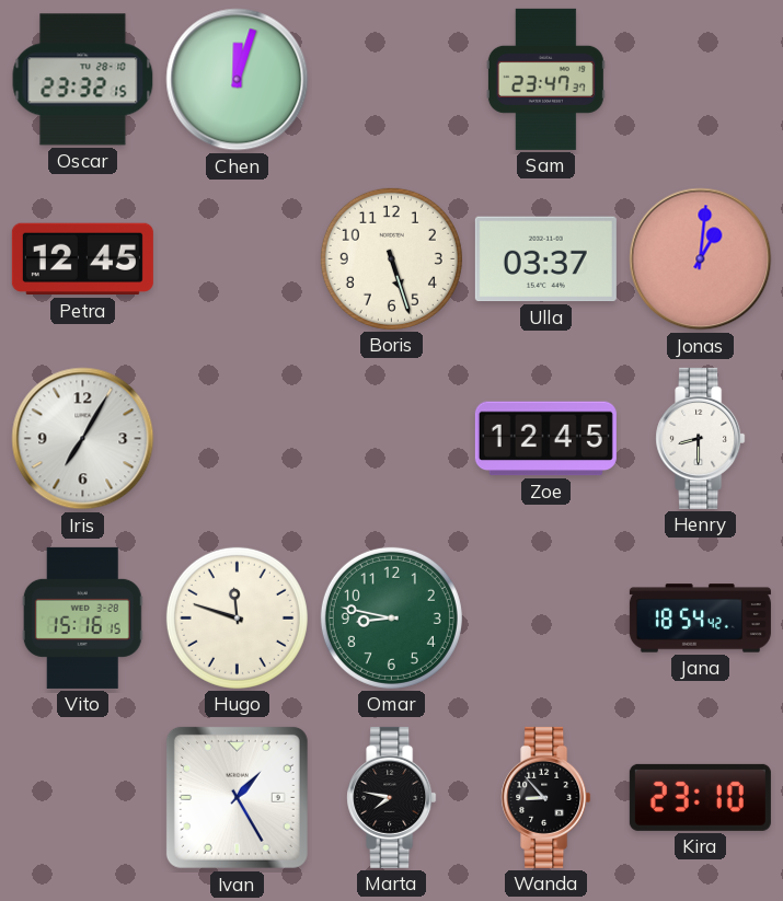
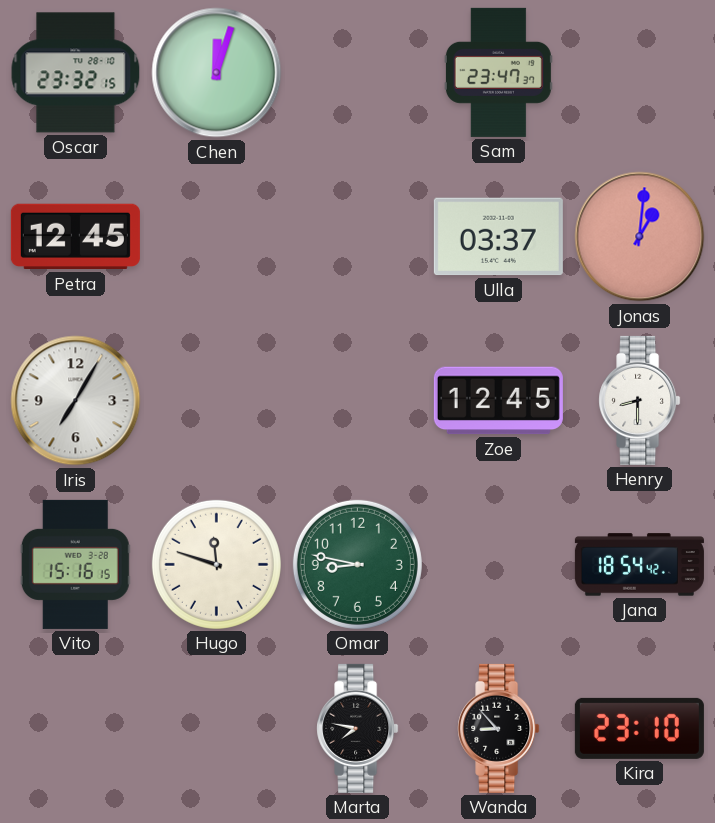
Boris: 5:27 -> none
Ivan: 1:25 -> none
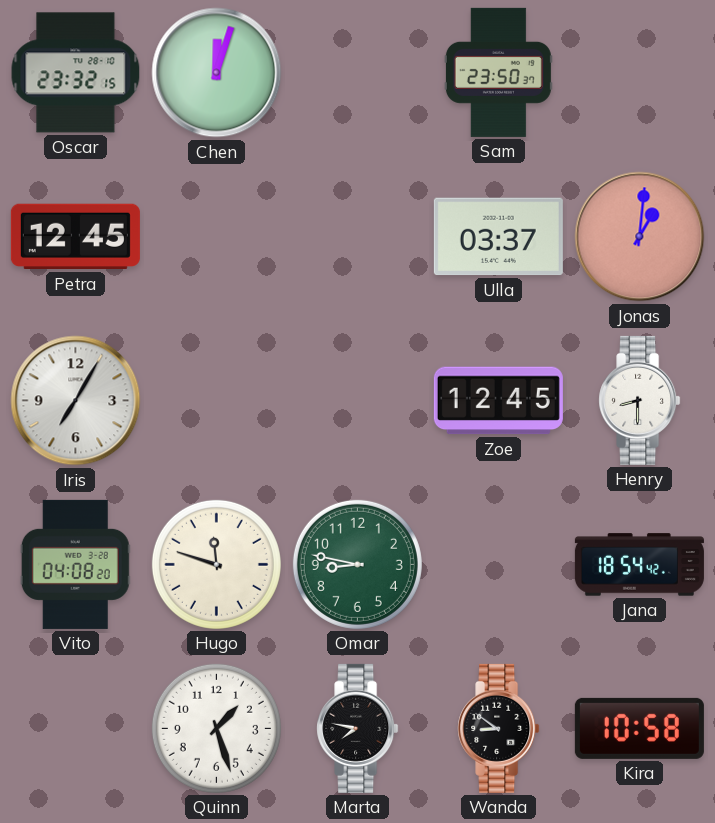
Sam: 23:47 -> 23:50
Vito: 15:16 -> 04:08
Quinn: none -> 1:27
Wanda: 8:53 -> 8:51
Kira: 23:10 -> 10:58
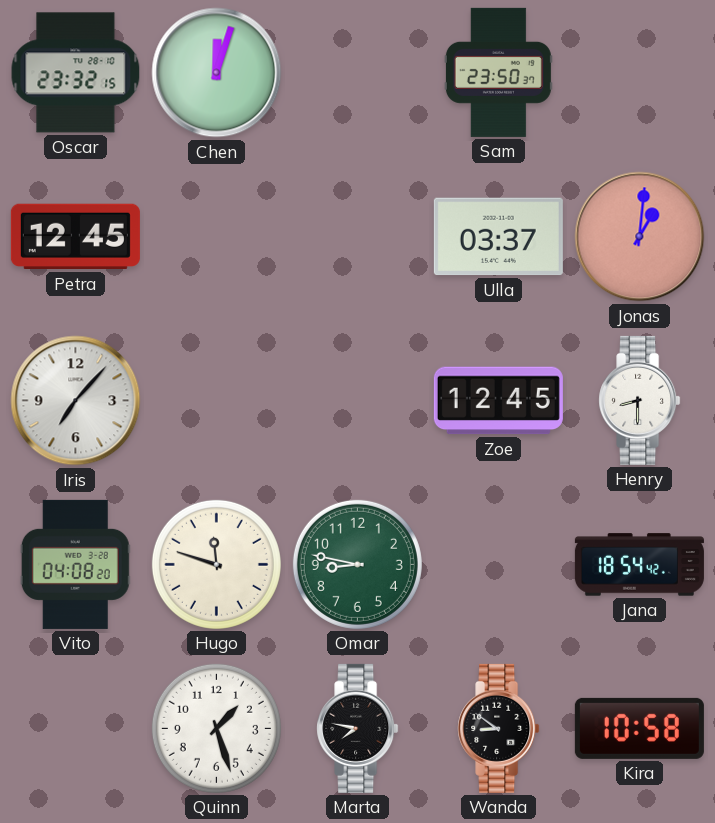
Iris: 7:05 -> 7:07
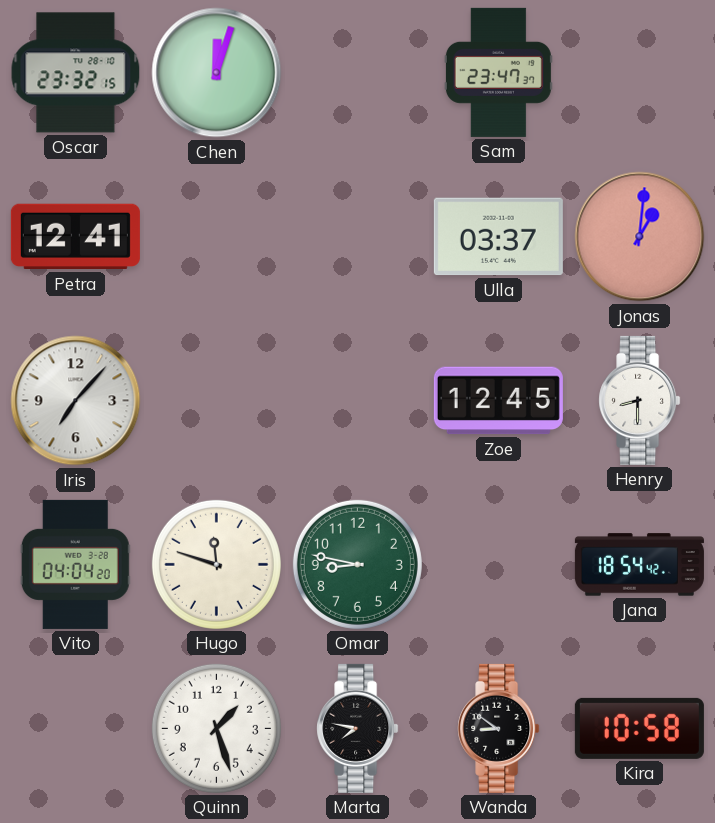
Sam: 23:50 -> 23:47
Petra: 12:45 -> 12:41
Vito: 04:08 -> 04:04
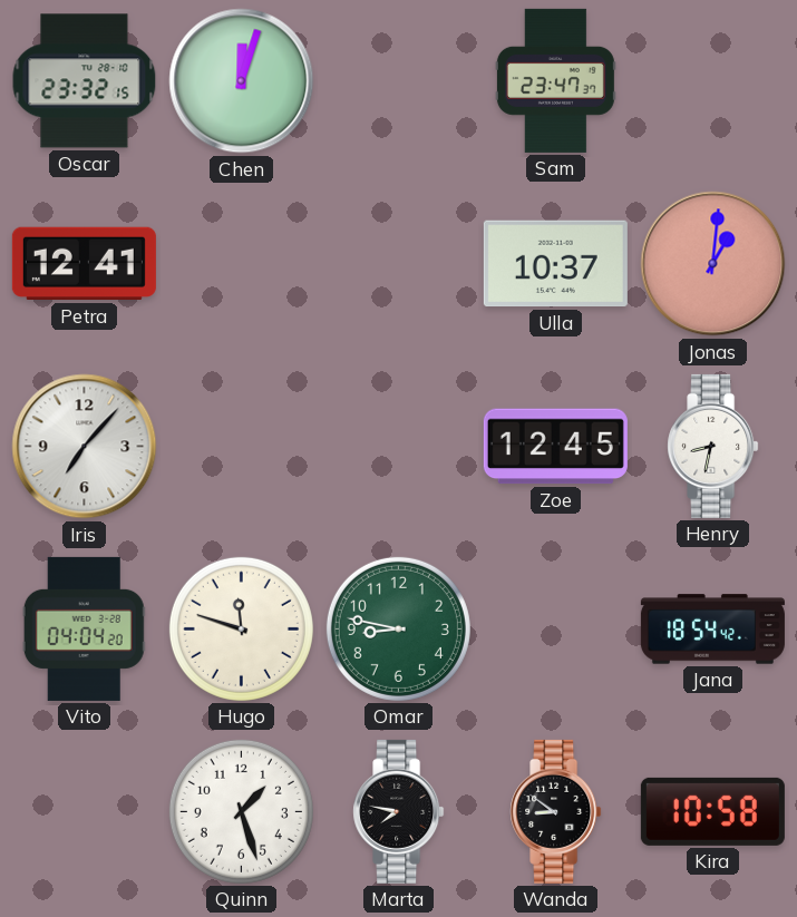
Ulla: 03:37 -> 10:37
Henry: 8:30 -> 8:32
